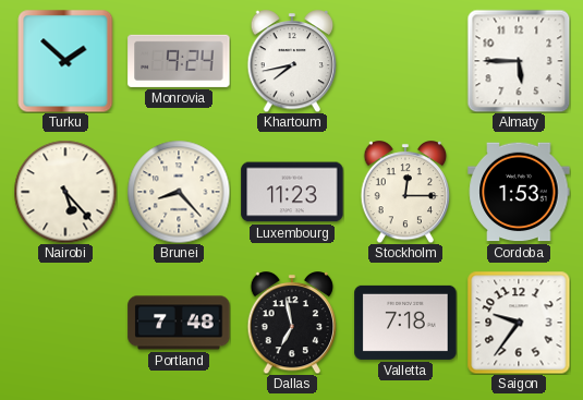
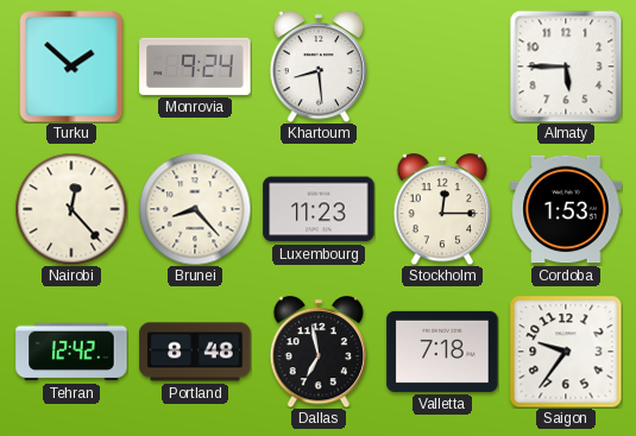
Khartoum: 7:43 -> 8:29
Nairobi: 5:23 -> 12:23
Tehran: none -> 12:42
Portland: 7:48 -> 8:48
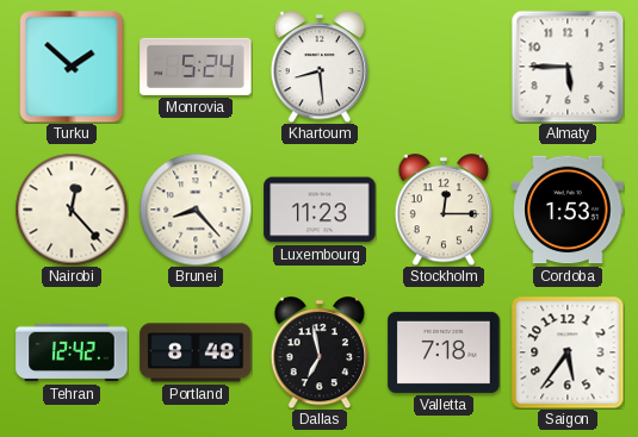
Monrovia: 9:24 -> 5:24
Saigon: 9:36 -> 5:36
